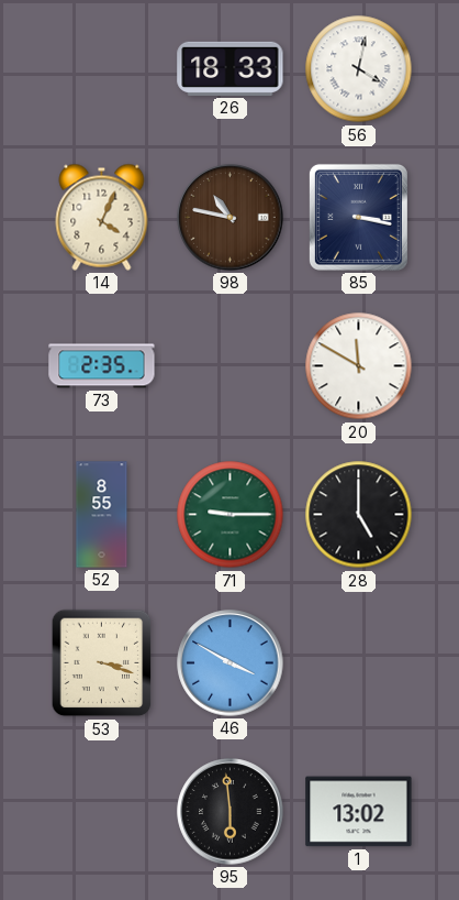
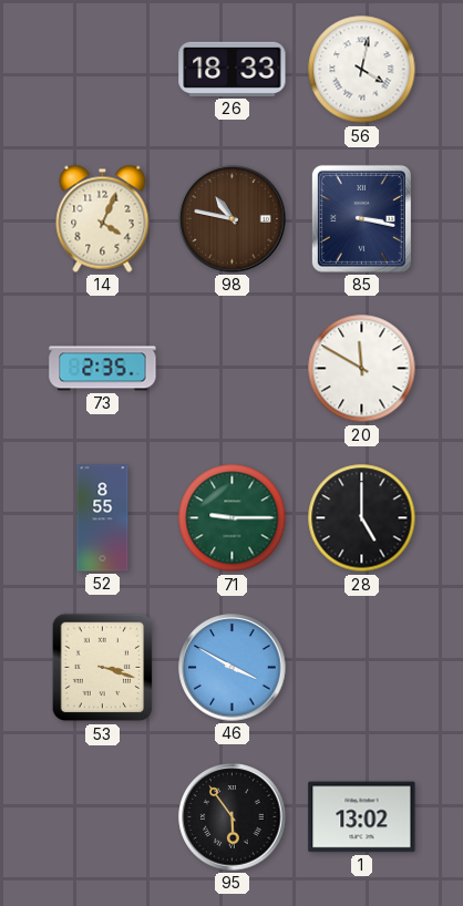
95: 5:59 -> 5:54
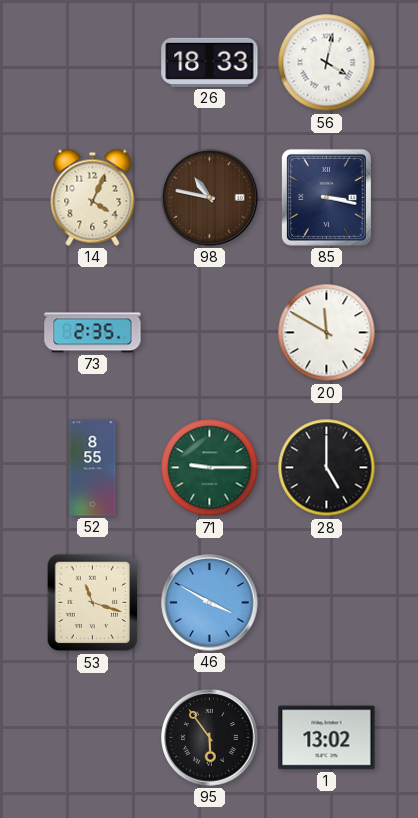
53: 3:18 -> 11:18
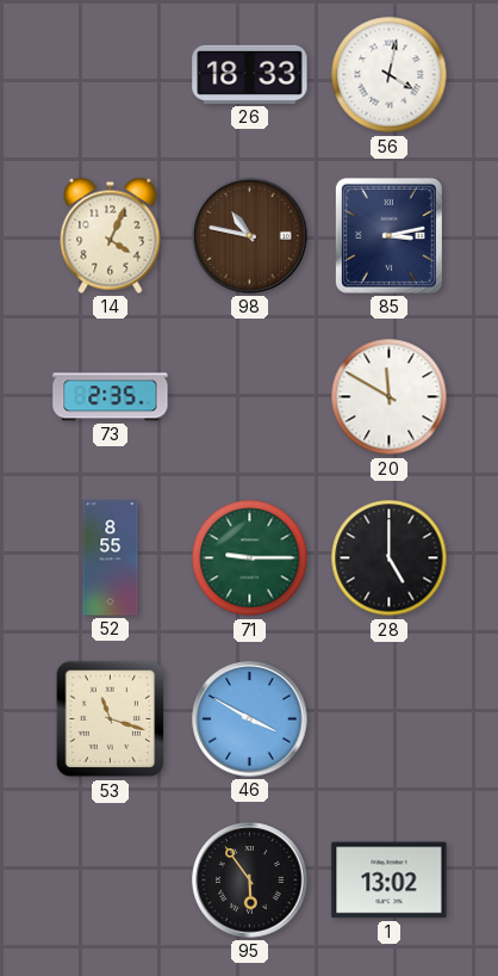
85: 3:17 -> 3:13
